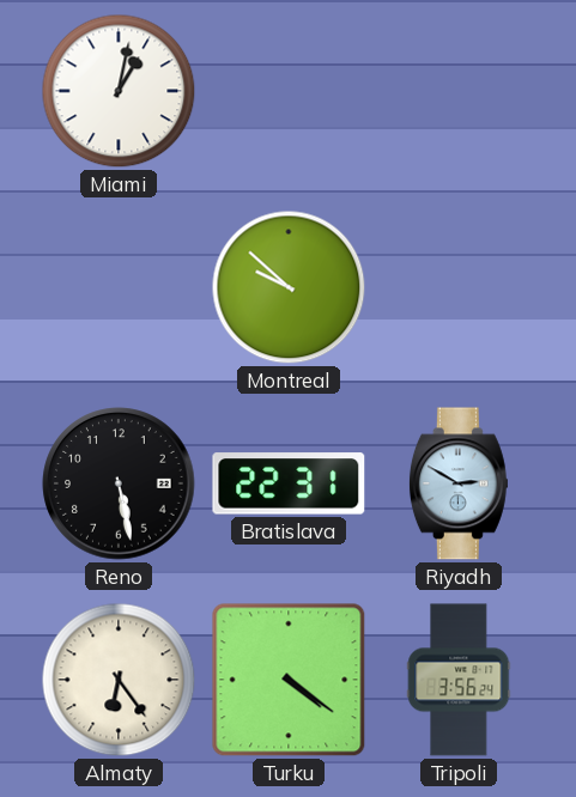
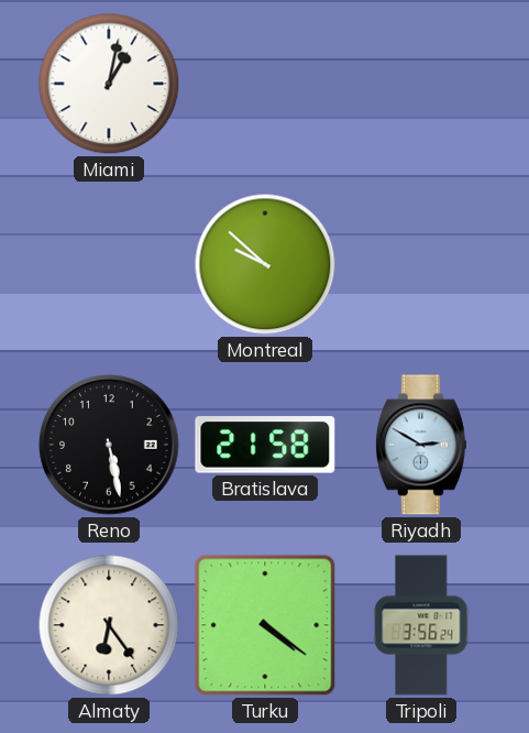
Bratislava: 22:31 -> 21:58
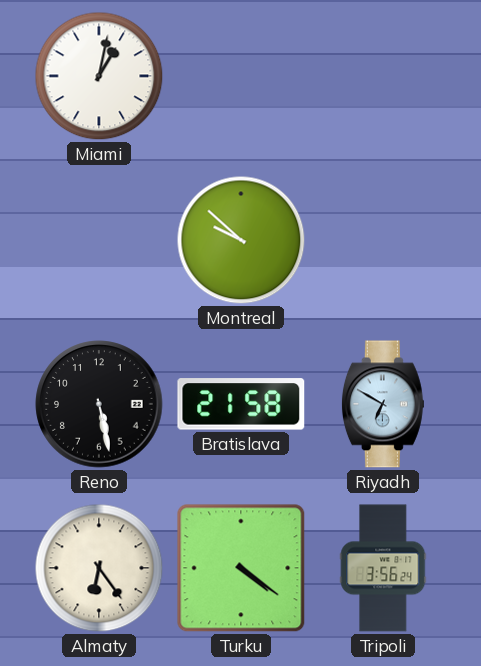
Riyadh: 2:50 -> 6:50
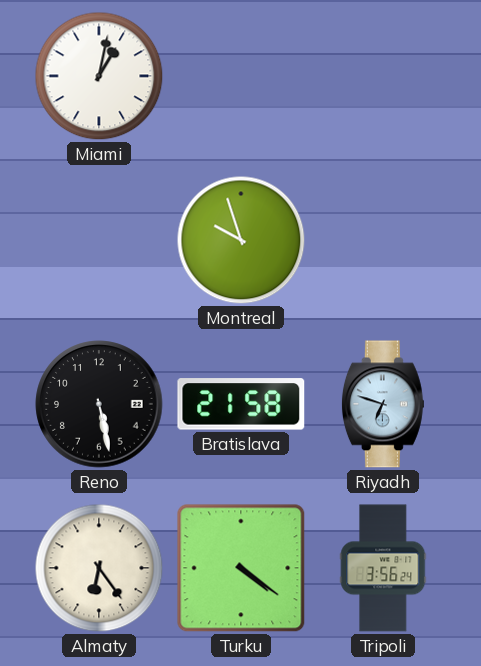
Montreal: 9:52 -> 9:57
Riyadh: 6:50 -> 6:48
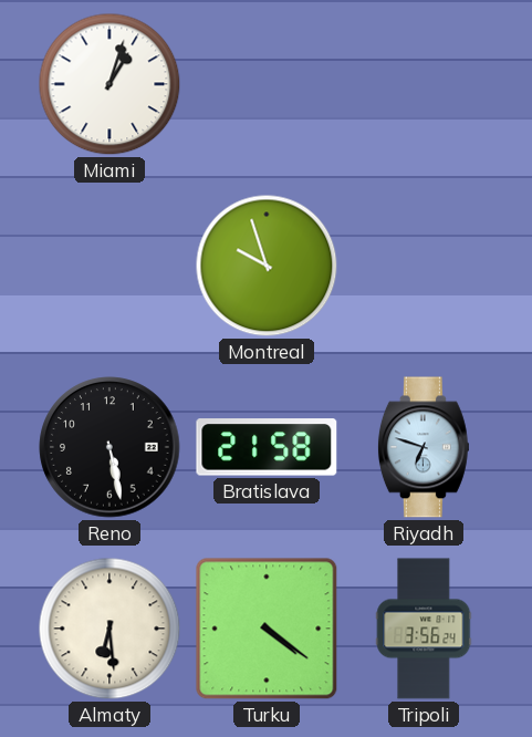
Miami: 1:02 -> 1:03
Almaty: 6:24 -> 6:29
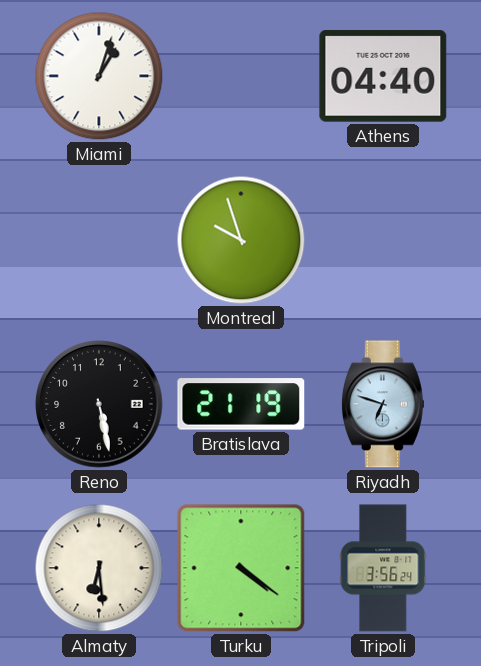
Athens: none -> 04:40
Bratislava: 21:58 -> 21:19
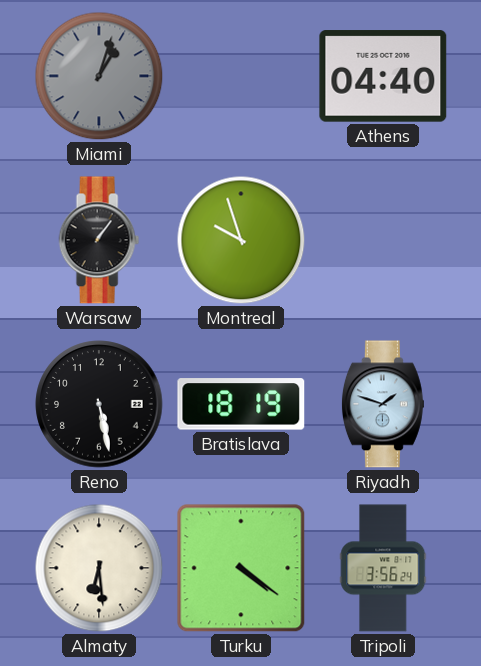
Miami dial: white -> grey
Warsaw: none -> 1:06
Bratislava: 21:19 -> 18:19
Riyadh: 6:48 -> 1:48
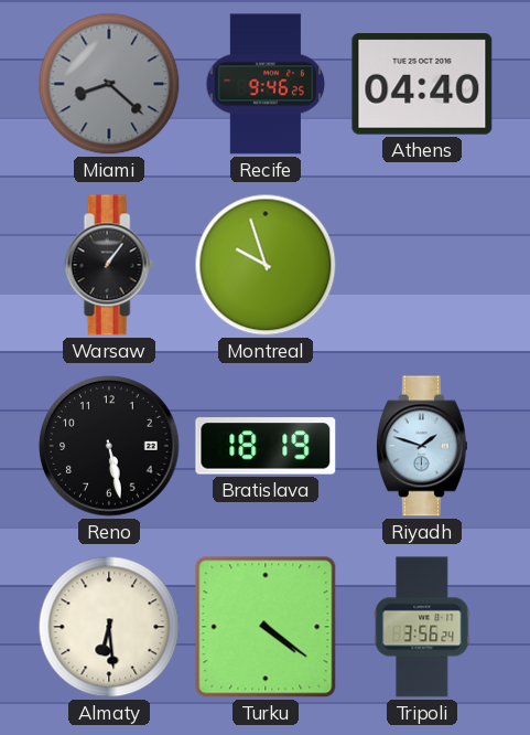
Miami: 1:03 -> 8:22
Recife: none -> 9:46
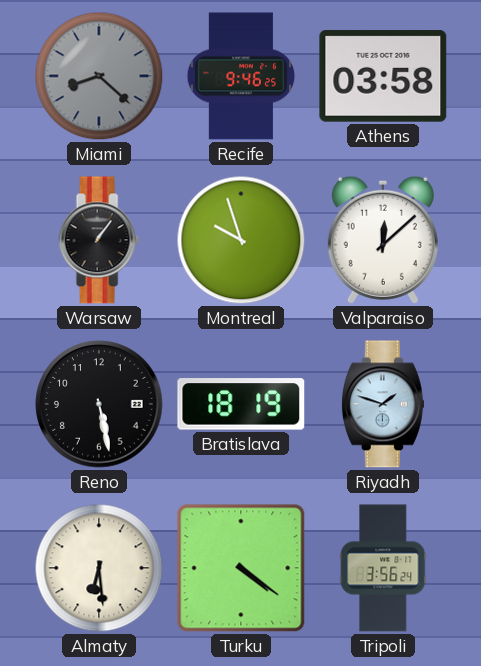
Athens: 04:40 -> 03:58
Valparaiso: none -> 12:08
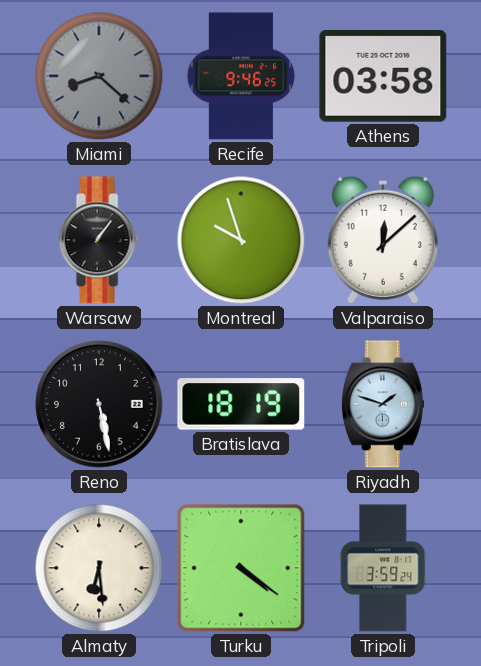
Tripoli: 3:56 -> 3:59
